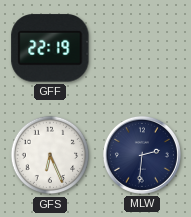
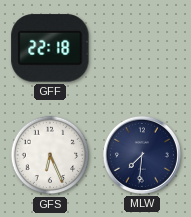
GFF: 22:19 -> 22:18
MLW: 2:31 -> 7:31
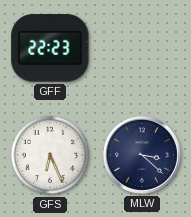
GFF: 22:18 -> 22:23
MLW: 7:31 -> 3:22
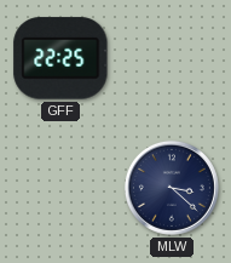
GFF: 22:23 -> 22:25
GFS: 6:26 -> none
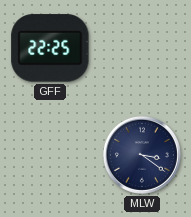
MLW: 3:22 -> 3:21
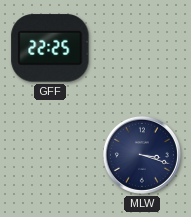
MLW: 3:21 -> 3:18
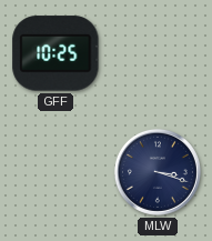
GFF: 22:25 -> 10:25
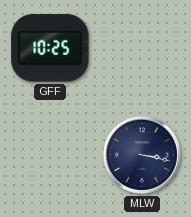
MLW: 3:18 -> 3:17
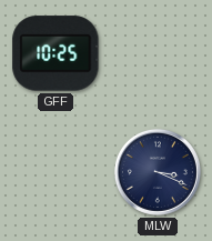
MLW: 3:17 -> 3:19
